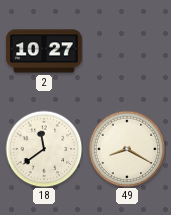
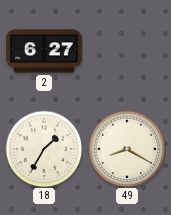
2: 10:27 -> 6:27
18: 11:39 -> 1:35
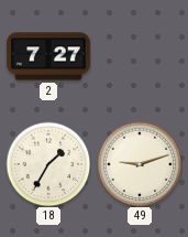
2: 6:27 -> 7:27
49: 8:20 -> 9:12
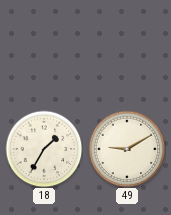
2: 7:27 -> none
49: 9:12 -> 9:10
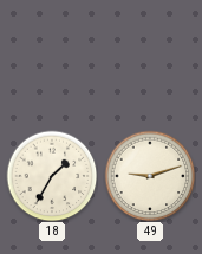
49: 9:10 -> 9:12
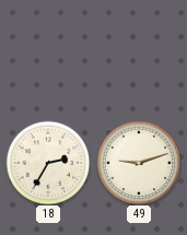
18: 1:35 -> 2:35
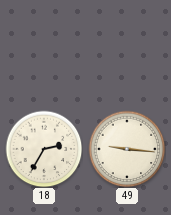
49: 9:12 -> 9:16
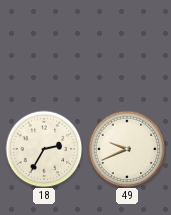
49: 9:16 -> 9:41
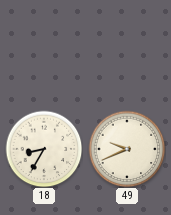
18: 2:35 -> 8:35
